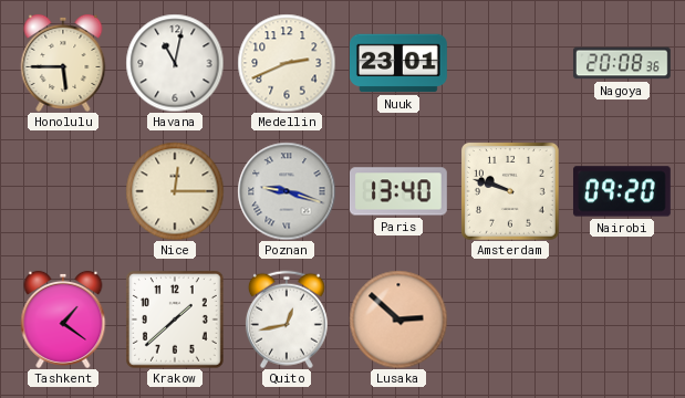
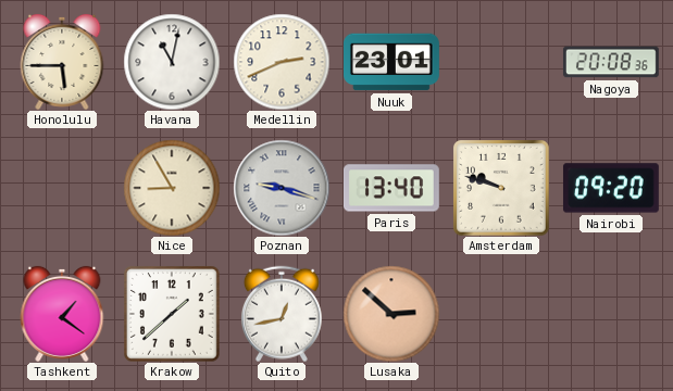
Nice: 12:15 -> 8:55
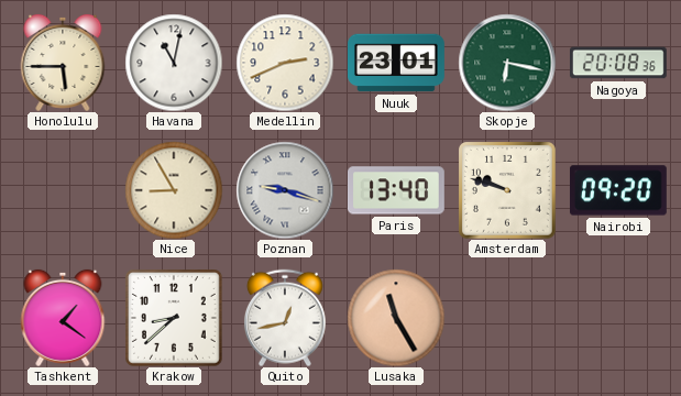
Skopje: none -> 6:17
Krakow: 1:38 -> 8:38
Lusaka: 2:52 -> 11:25
